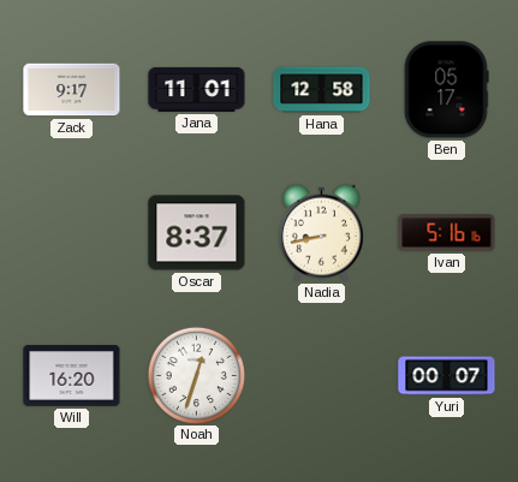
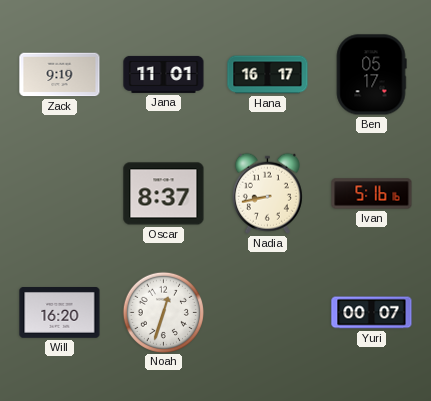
Zack: 9:17 -> 9:19
Hana: 12:58 -> 16:17
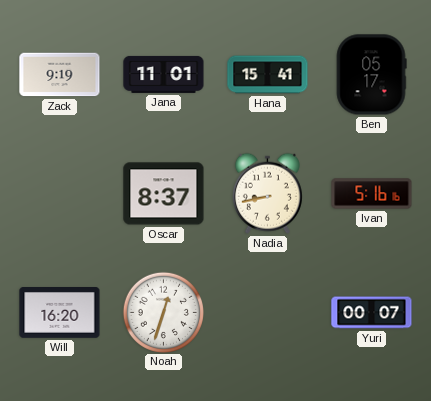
Hana: 16:17 -> 15:41
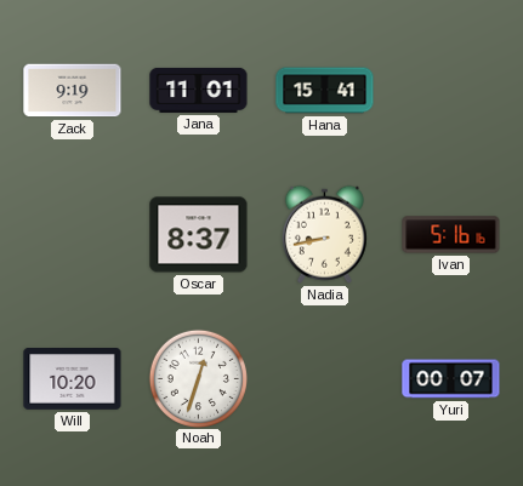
Ben: 05:17 -> none
Will: 16:20 -> 10:20
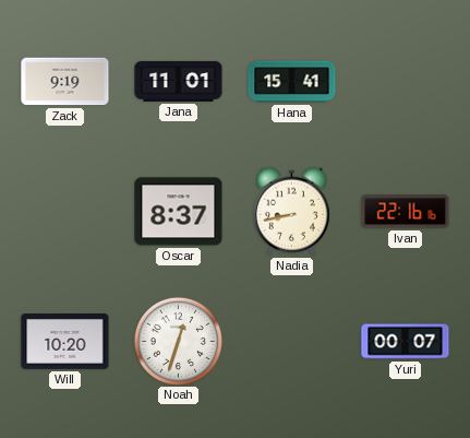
Ivan: 5:16 -> 22:16
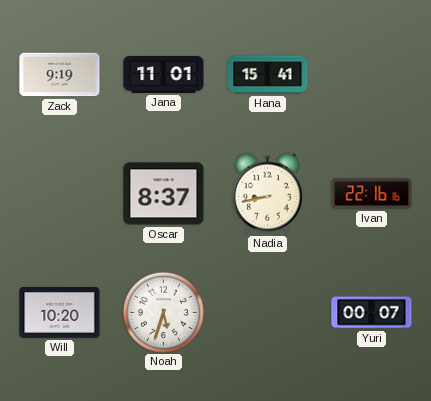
Noah: 12:33 -> 5:33
